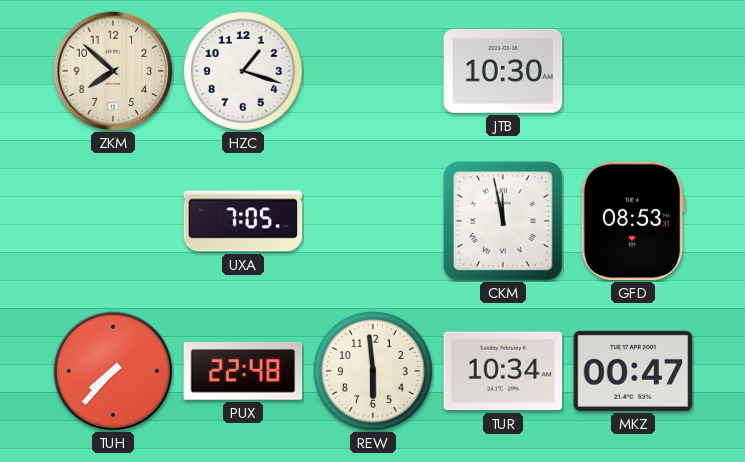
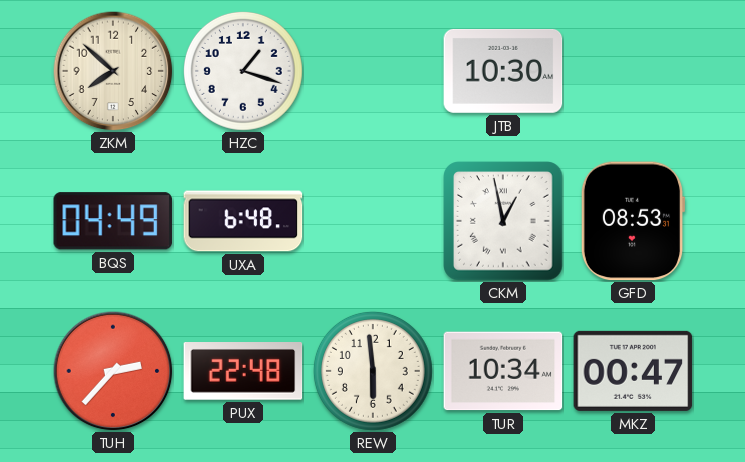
BQS: none -> 04:49
UXA: 7:05 -> 6:48
CKM: 11:58 -> 12:58
TUH: 7:37 -> 2:37
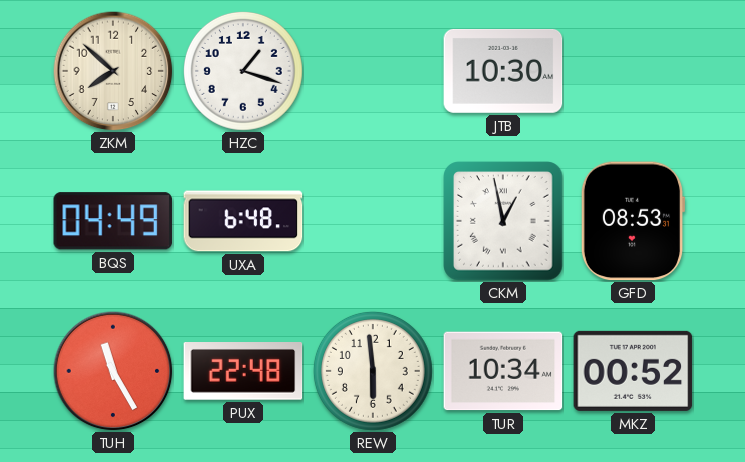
TUH: 2:37 -> 11:25
MKZ: 00:47 -> 00:52
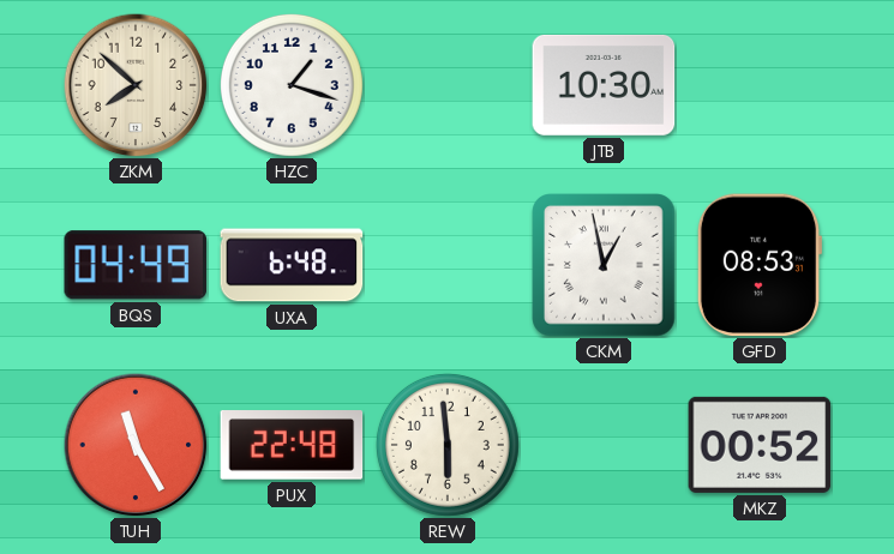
TUR: 10:34 -> none
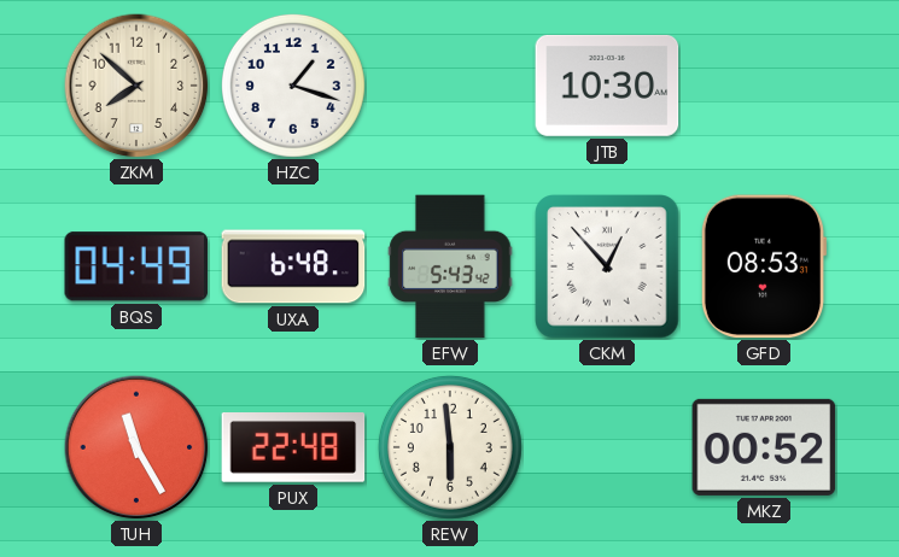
EFW: none -> 5:43
CKM: 12:58 -> 12:53
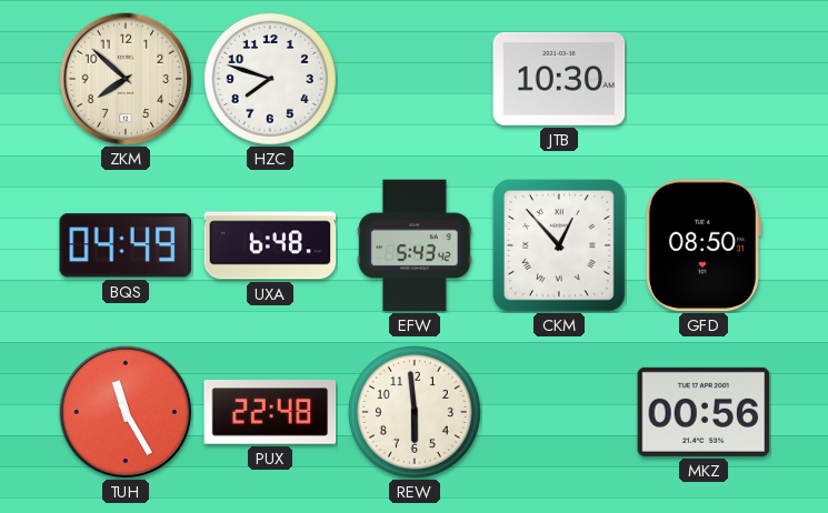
HZC: 1:18 -> 7:48
GFD: 08:53 -> 08:50
MKZ: 00:52 -> 00:56
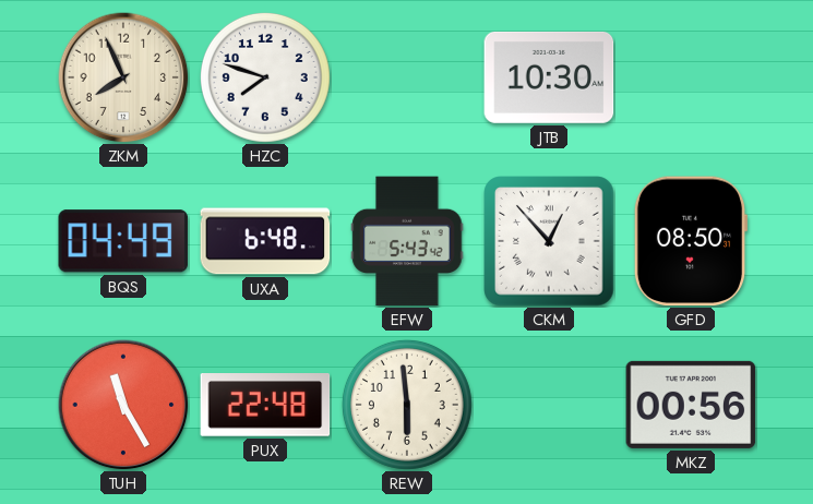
ZKM: 7:52 -> 7:56
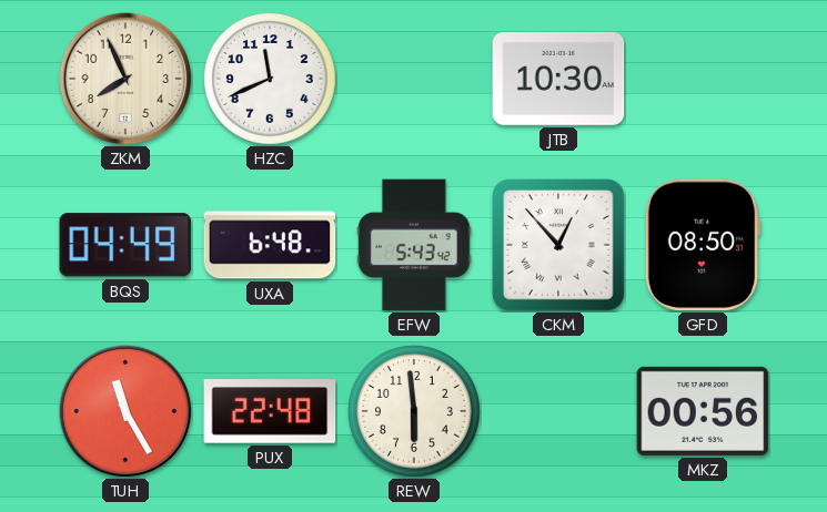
HZC: 7:48 -> 11:41
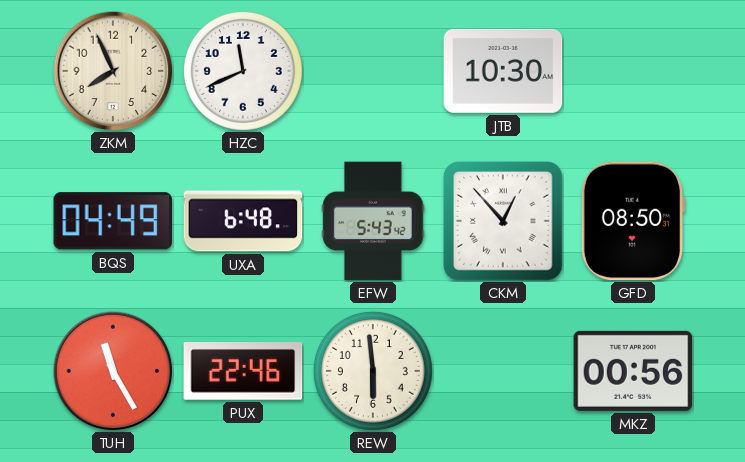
PUX: 22:48 -> 22:46
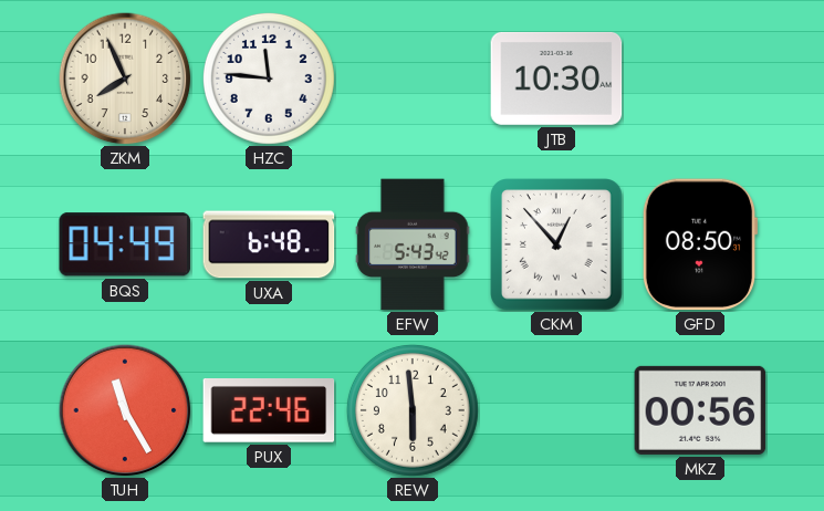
HZC: 11:41 -> 11:46
